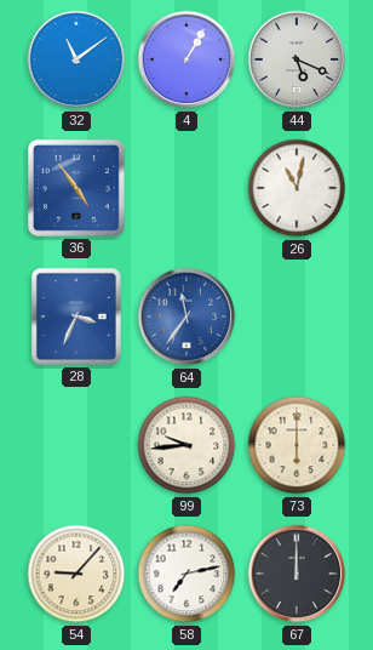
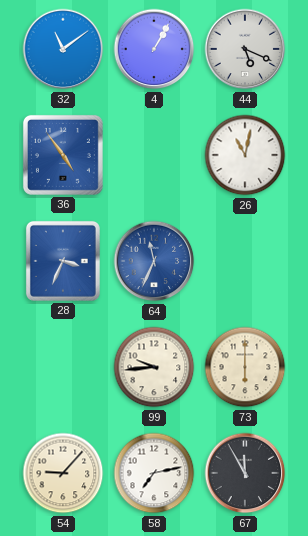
64: 11:36 -> 11:34
67: 12:00 -> 11:55
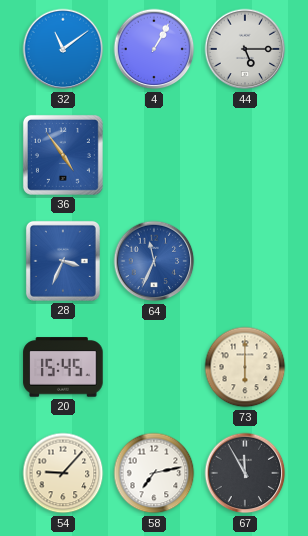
44: 5:19 -> 5:15
26: 11:02 -> none
20: none -> 15:45
99: 9:44 -> none
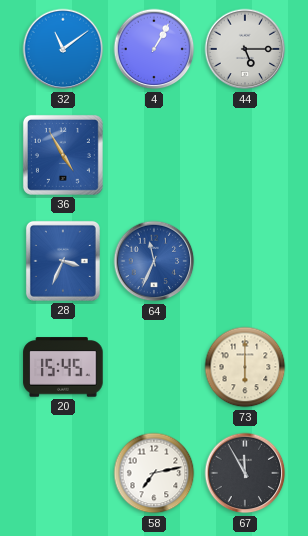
36: 4:54 -> 4:55
54: 9:07 -> none
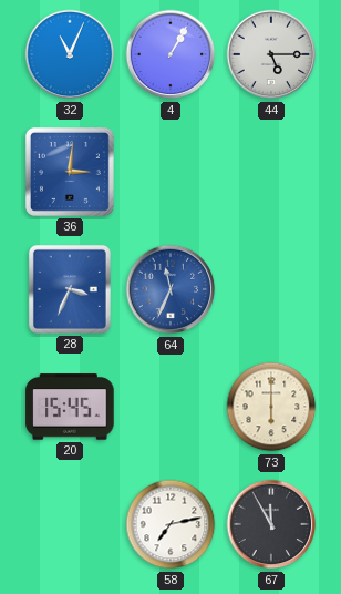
32: 11:09 -> 11:04
36: 4:55 -> 3:01
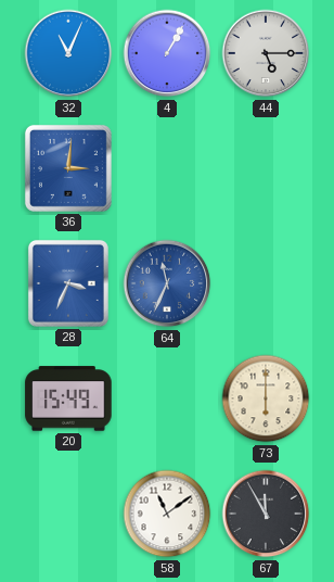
20: 15:45 -> 15:49
58: 7:13 -> 11:09
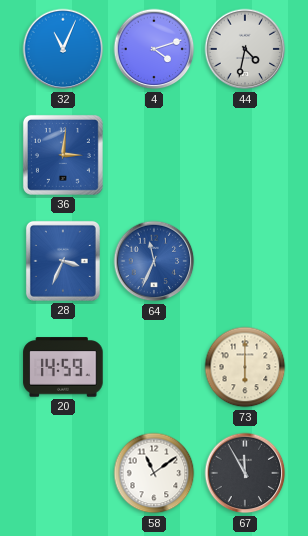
4: 1:05 -> 4:12
44: 5:15 -> 4:32
20: 15:49 -> 14:59
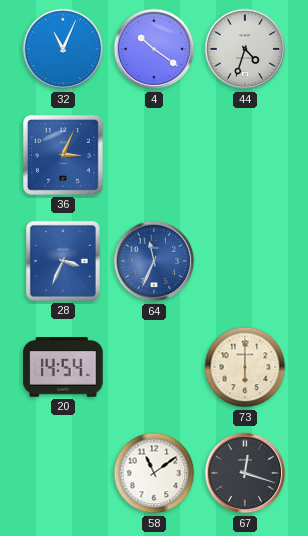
4: 4:12 -> 10:21
44: 4:32 -> 4:33
36: 3:01 -> 3:04
20: 14:59 -> 14:54
67: 11:55 -> 12:18
